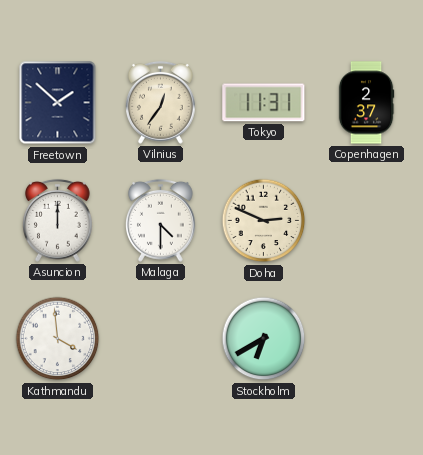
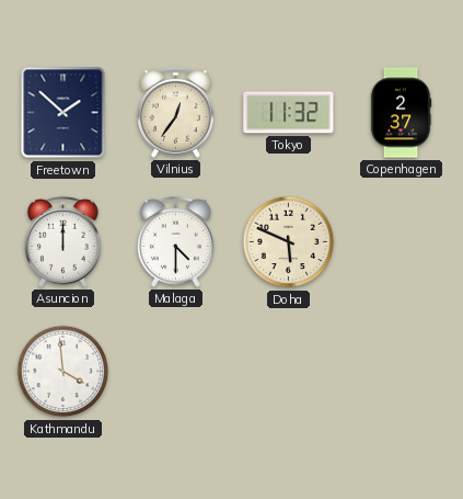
Tokyo: 11:31 -> 11:32
Doha: 2:49 -> 5:49
Stockholm: 6:40 -> none
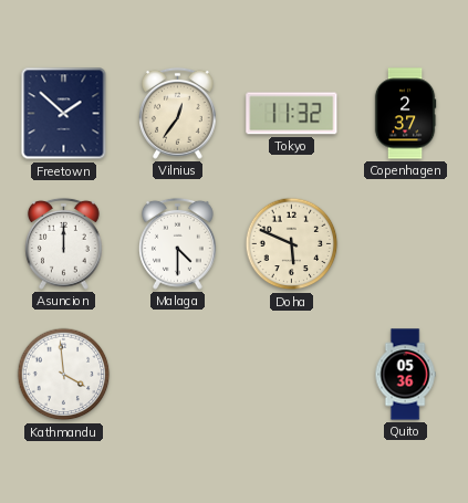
Quito: none -> 05:36
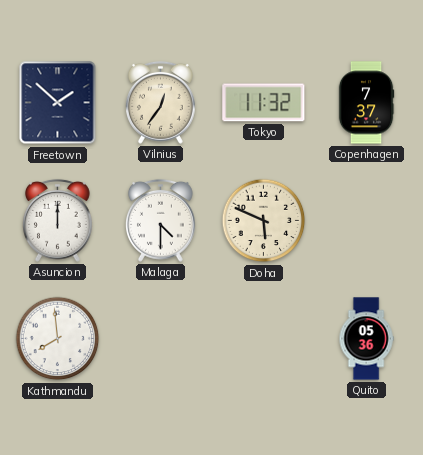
Copenhagen: 2:37 -> 7:37
Kathmandu: 3:59 -> 7:59
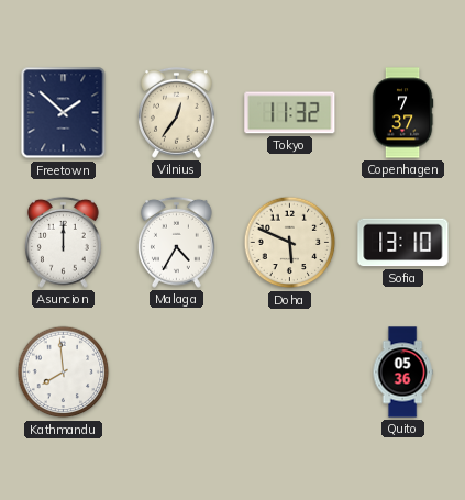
Malaga: 4:30 -> 4:35
Sofia: none -> 13:10
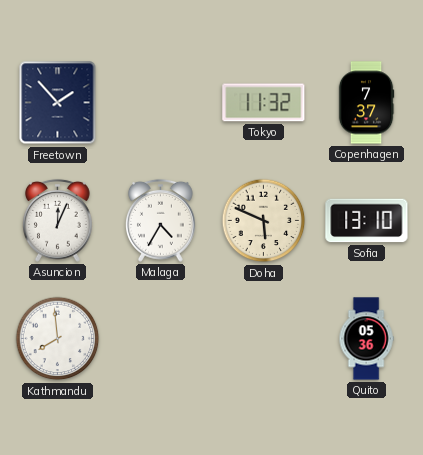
Freetown: 1:52 -> 1:53
Vilnius: 12:36 -> none
Asuncion: 12:00 -> 12:04
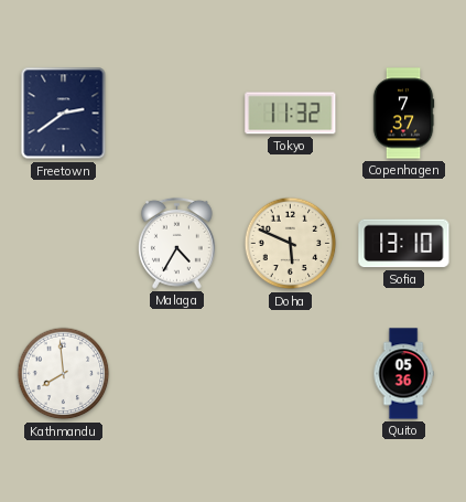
Freetown: 1:53 -> 2:39
Asuncion: 12:04 -> none
